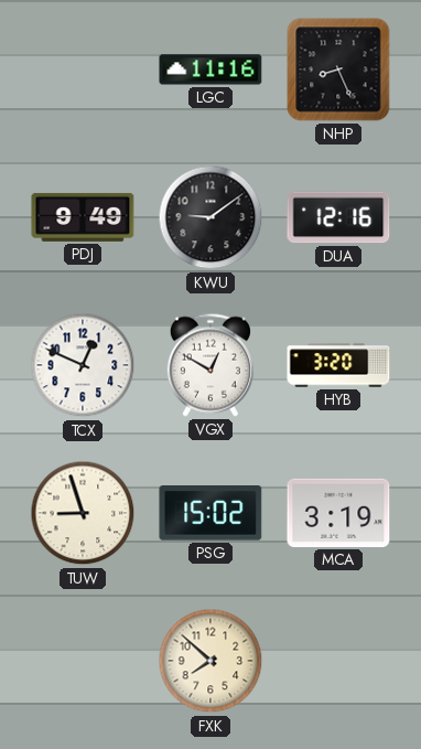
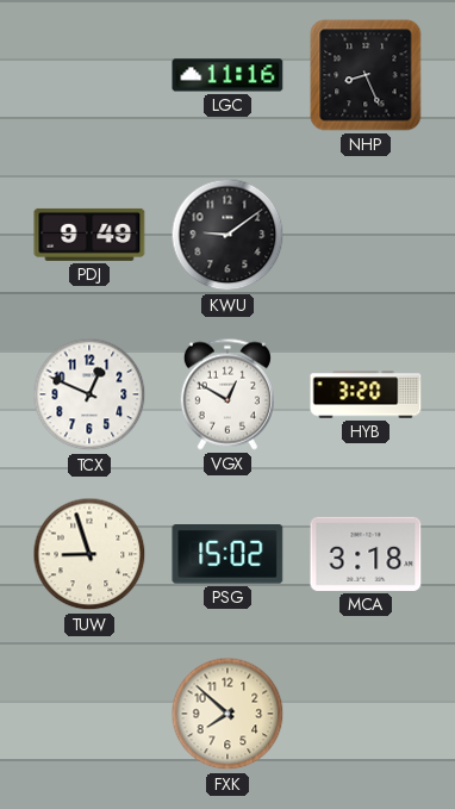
DUA: 12:16 -> none
MCA: 3:19 -> 3:18
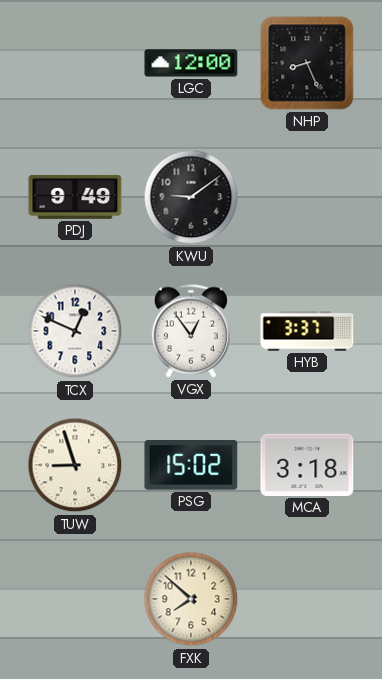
LGC: 11:16 -> 12:00
VGX: 12:50 -> 12:54
HYB: 3:20 -> 3:37
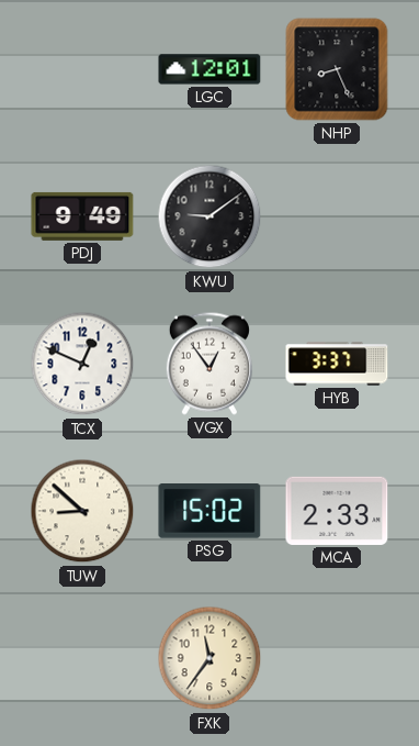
LGC: 12:00 -> 12:01
TUW: 8:57 -> 8:52
MCA: 3:18 -> 2:33
FXK: 7:52 -> 11:36
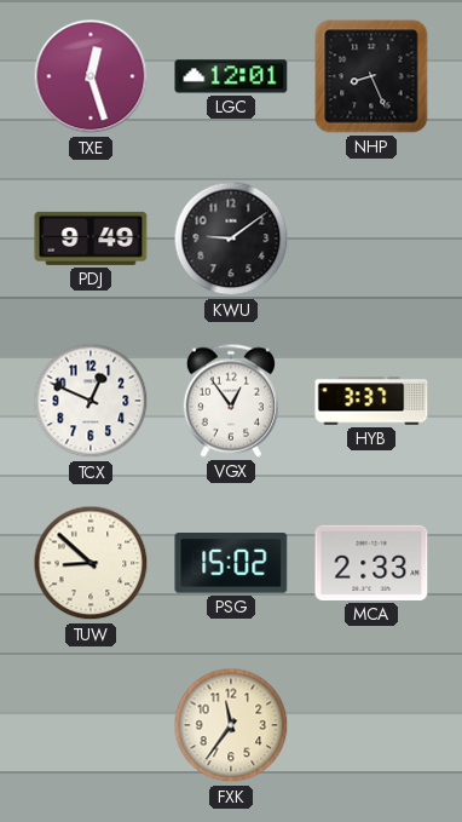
TXE: none -> 12:27
